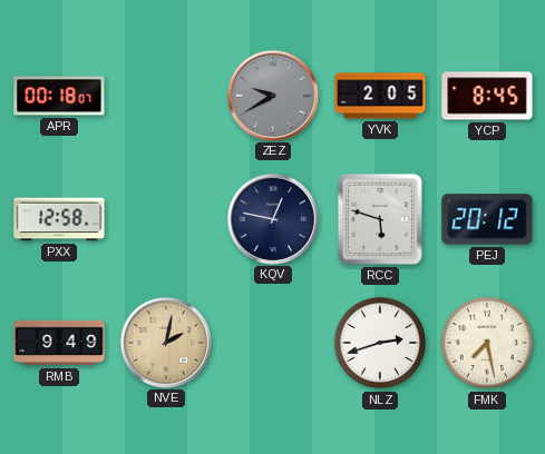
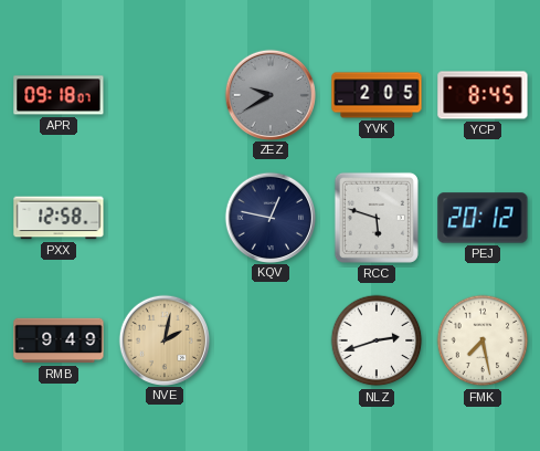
APR: 00:18 -> 09:18
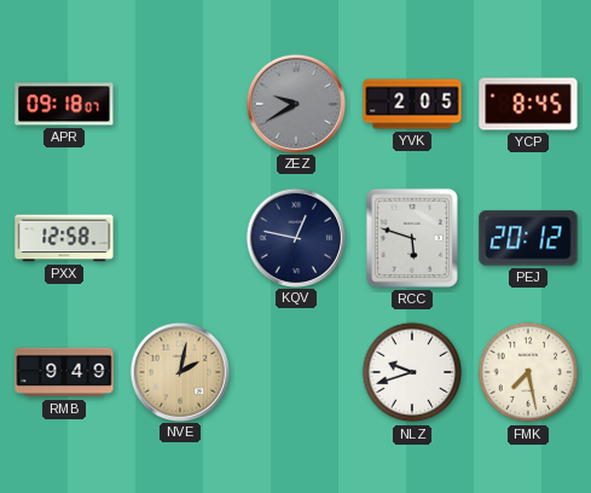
NLZ: 2:42 -> 9:42
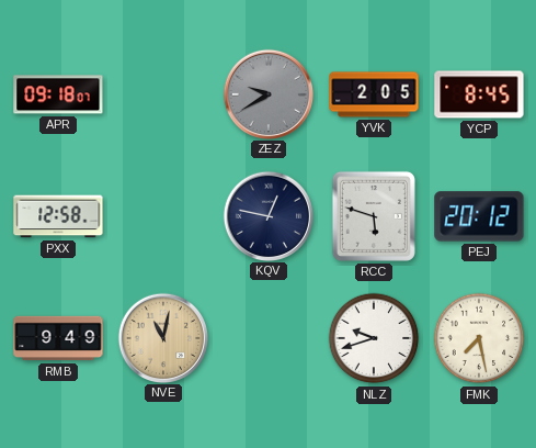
NVE: 2:02 -> 11:02
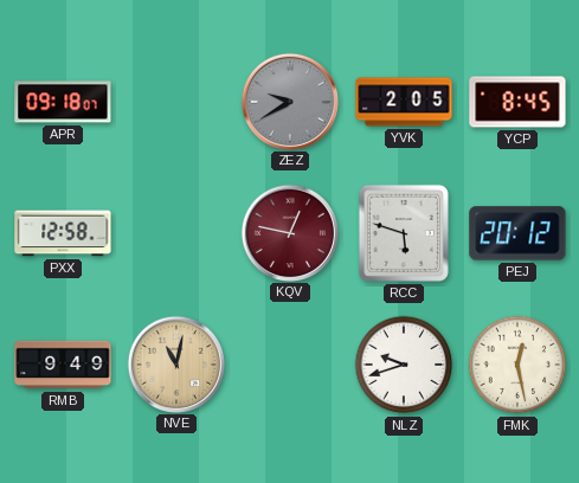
KQV dial: navy -> burgundy
FMK: 7:28 -> 12:28
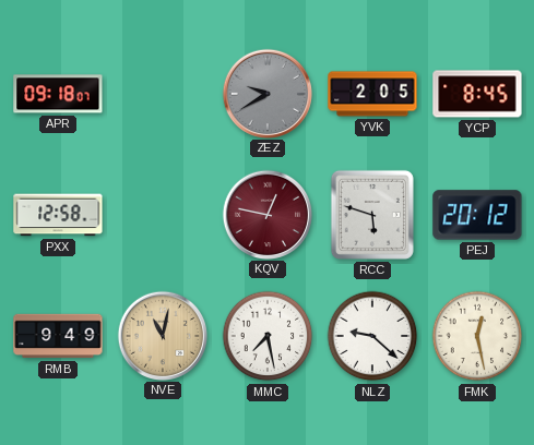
MMC: none -> 7:28
NLZ: 9:42 -> 9:22
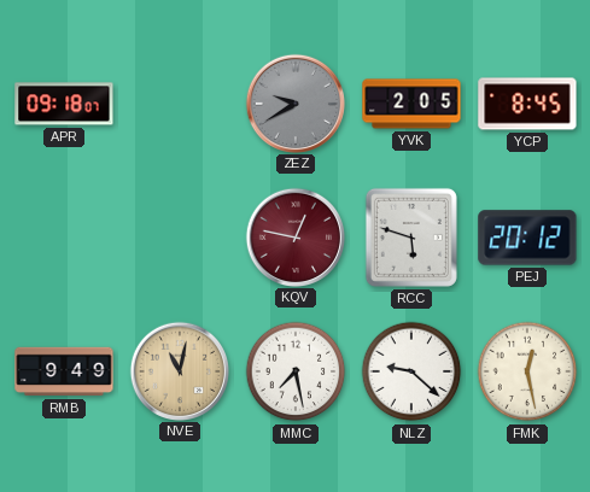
PXX: 12:58 -> none
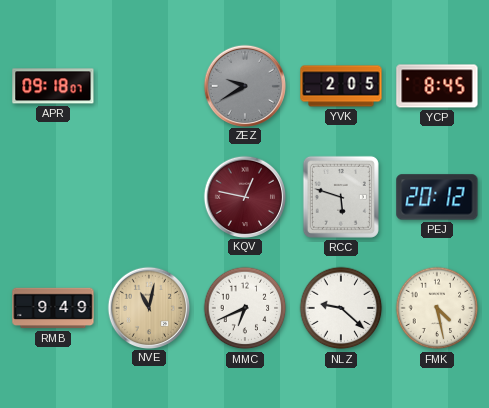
MMC: 7:28 -> 6:41
FMK: 12:28 -> 4:28
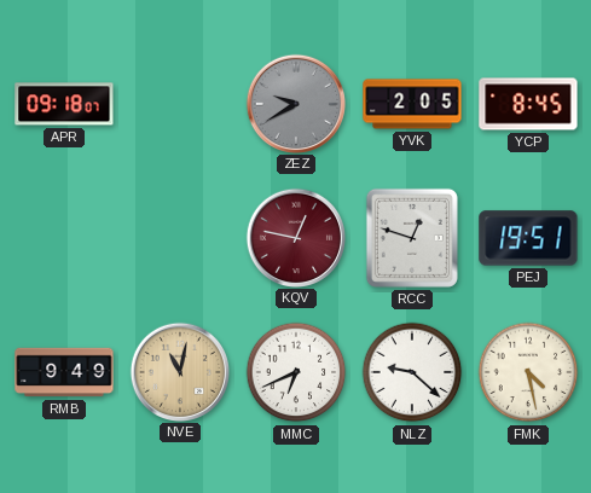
RCC: 5:48 -> 12:48
PEJ: 20:12 -> 19:51
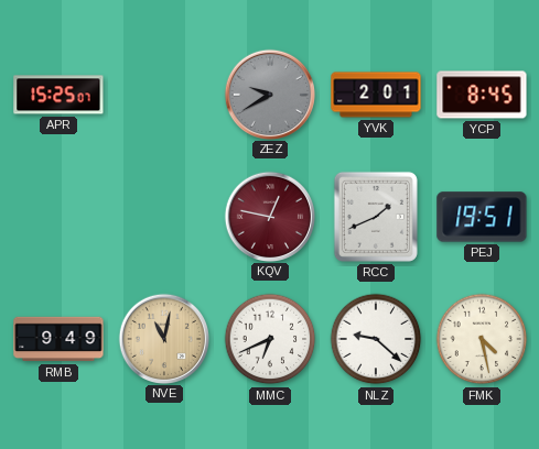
APR: 09:18 -> 15:25
YVK: 2:05 -> 2:01
RCC: 12:48 -> 1:41
